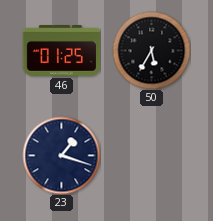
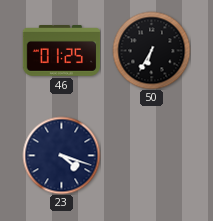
50: 5:35 -> 6:35
23: 1:18 -> 4:18
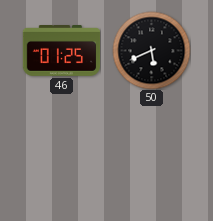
50: 6:35 -> 5:41
23: 4:18 -> none
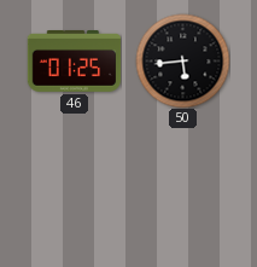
50: 5:41 -> 5:44
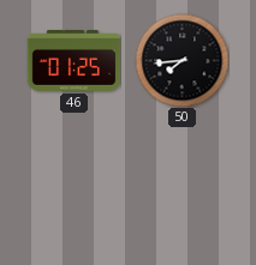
50: 5:44 -> 7:44
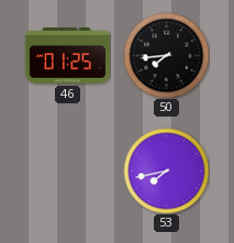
53: none -> 7:43
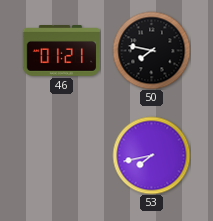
46: 01:25 -> 01:21
50: 7:44 -> 7:47
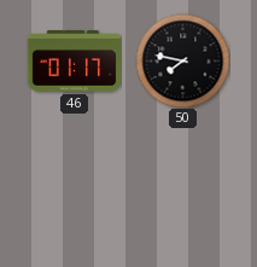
46: 01:21 -> 01:17
53: 7:43 -> none
